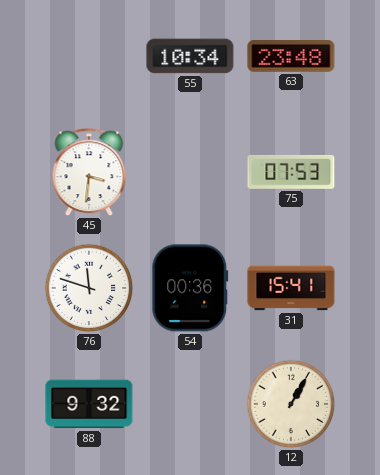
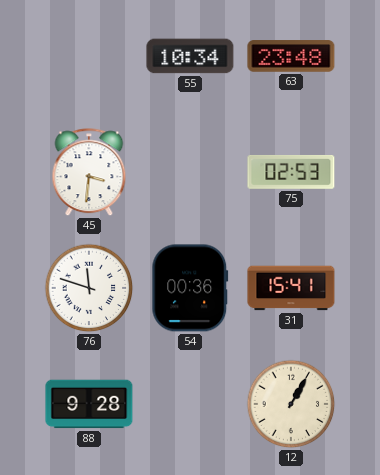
75: 07:53 -> 02:53
88: 9:32 -> 9:28
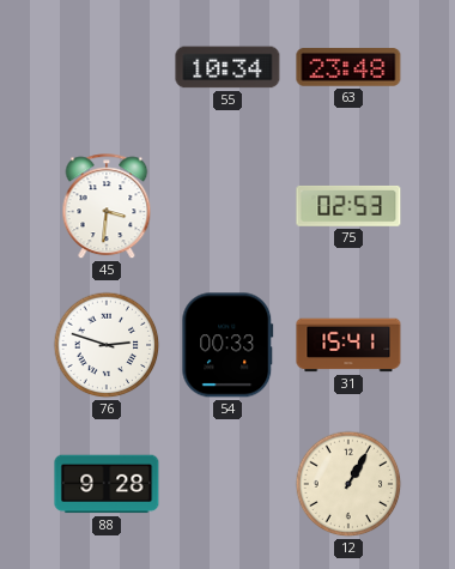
76: 11:48 -> 2:48
54: 00:36 -> 00:33
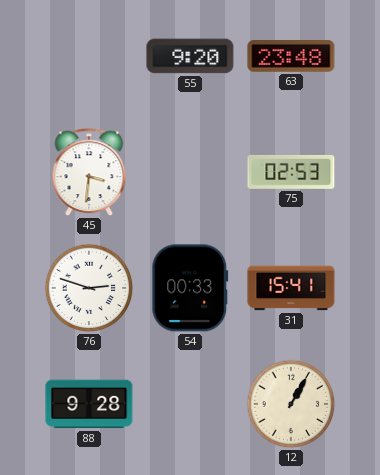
55: 10:34 -> 9:20
